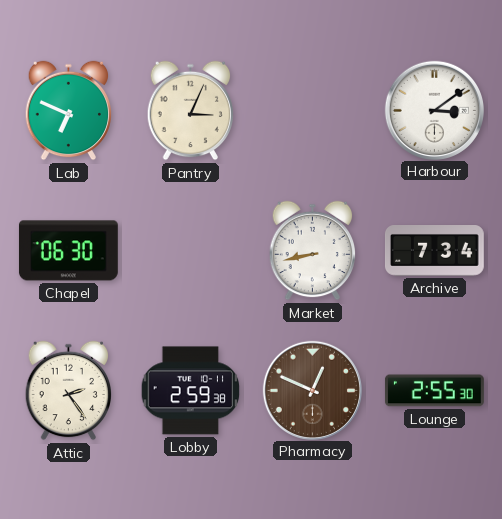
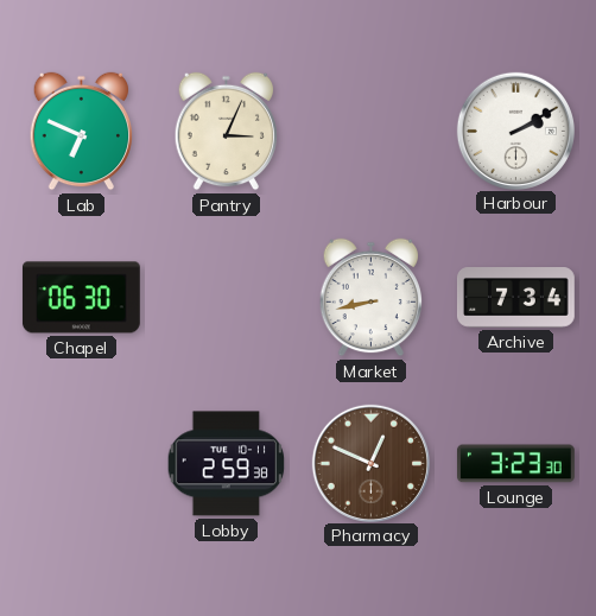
Harbour: 3:09 -> 2:10
Attic: 2:24 -> none
Lounge: 2:55 -> 3:23
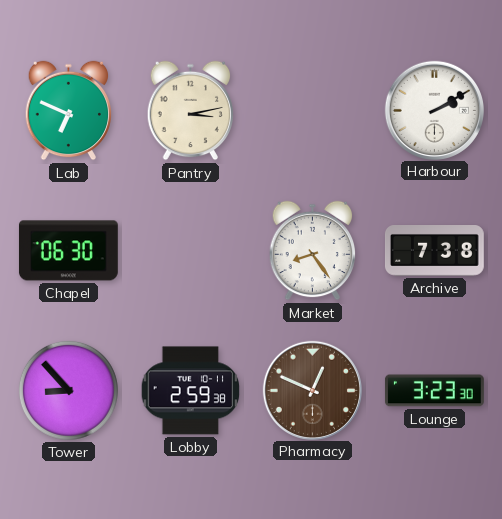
Pantry: 3:04 -> 3:13
Market: 8:43 -> 8:24
Archive: 7:34 -> 7:38
Tower: none -> 8:53
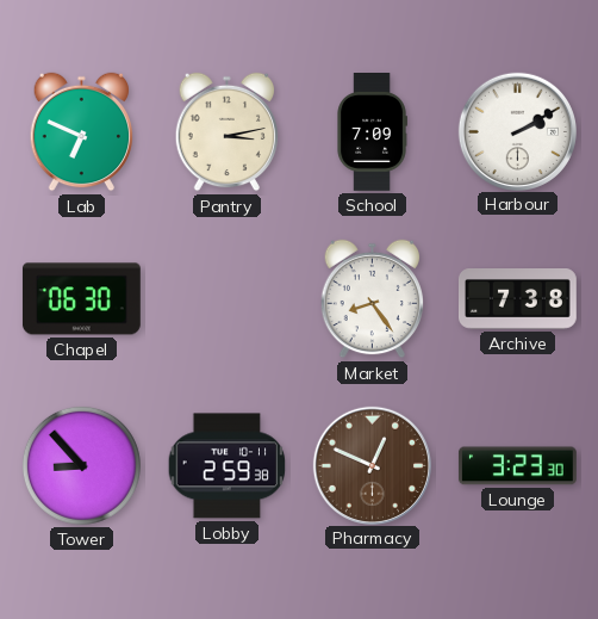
School: none -> 7:09
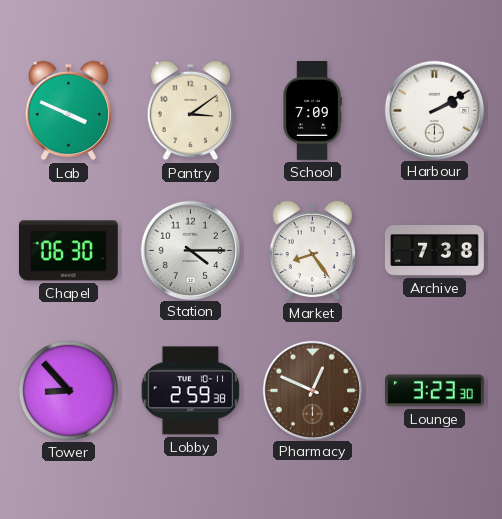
Lab: 6:49 -> 3:49
Pantry: 3:13 -> 3:09
Station: none -> 4:15
